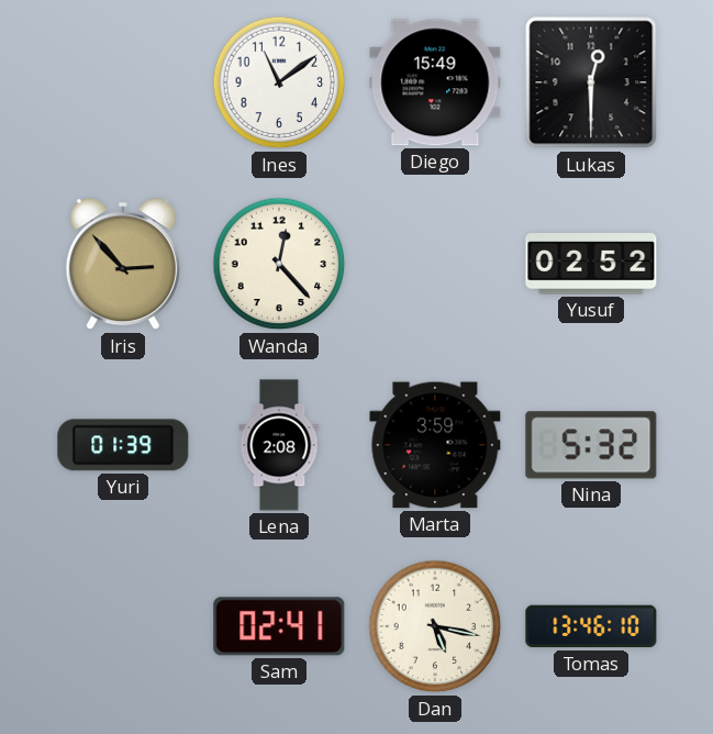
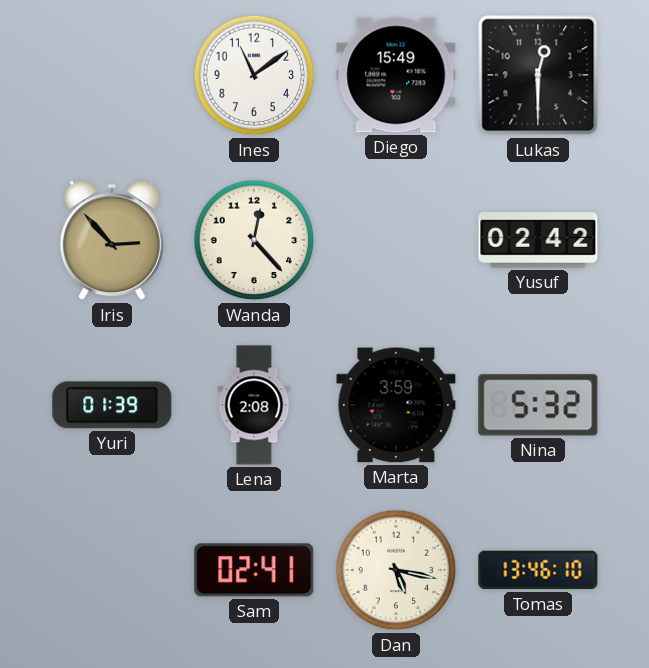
Yusuf: 02:52 -> 02:42
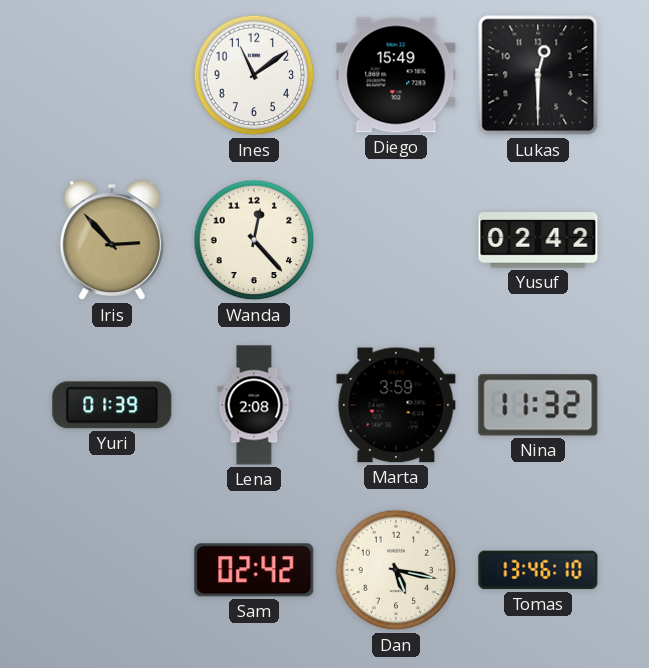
Nina: 5:32 -> 11:32
Sam: 02:41 -> 02:42
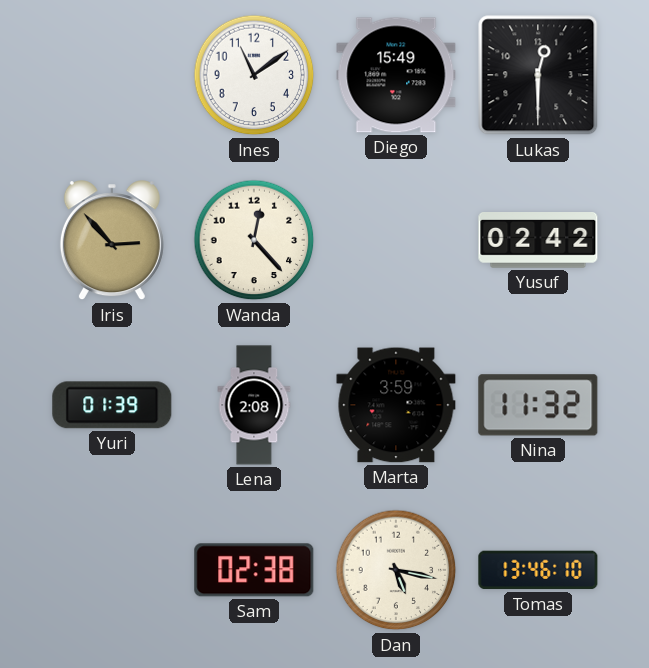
Sam: 02:42 -> 02:38
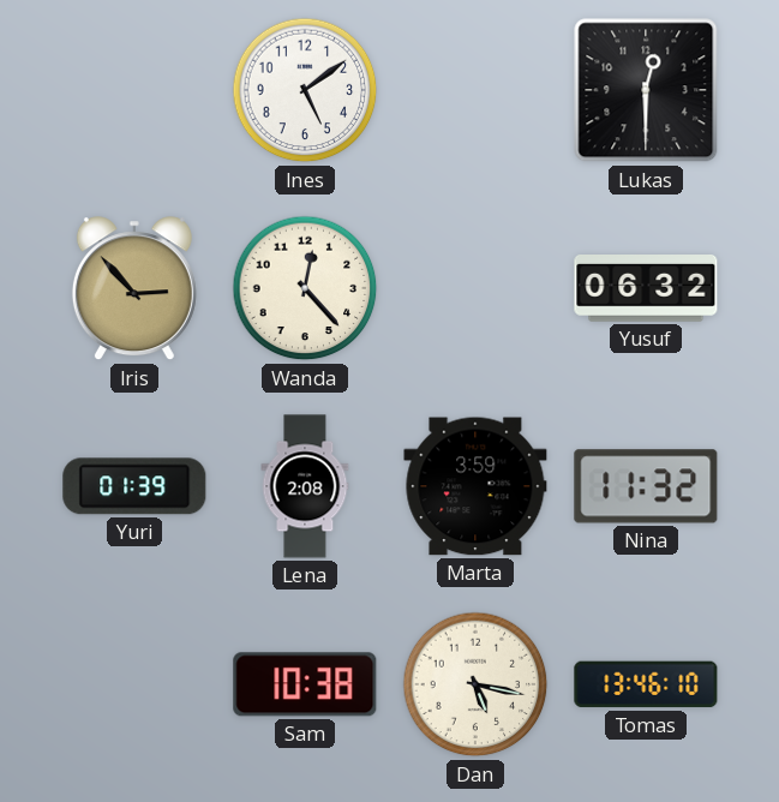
Ines: 11:09 -> 5:09
Diego: 15:49 -> none
Yusuf: 02:42 -> 06:32
Sam: 02:38 -> 10:38
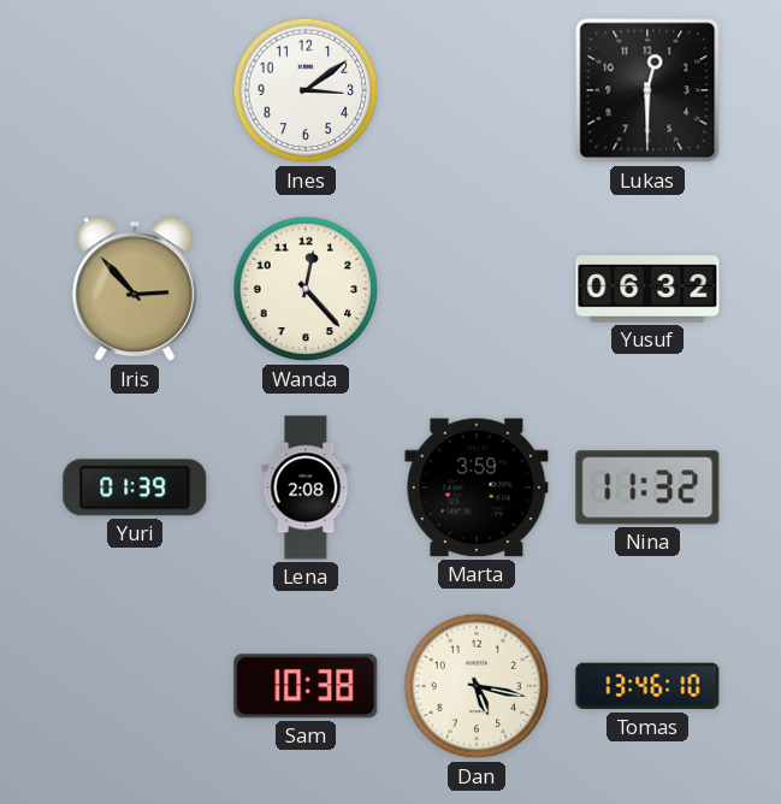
Ines: 5:09 -> 3:09
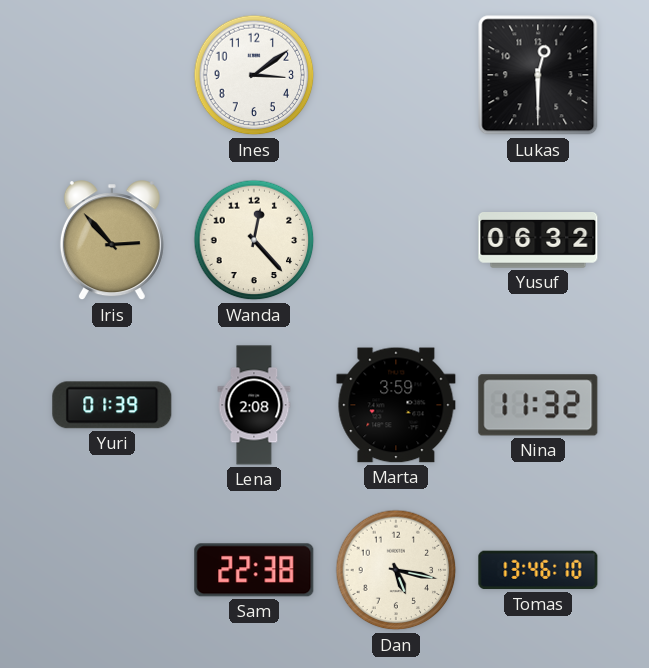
Sam: 10:38 -> 22:38
